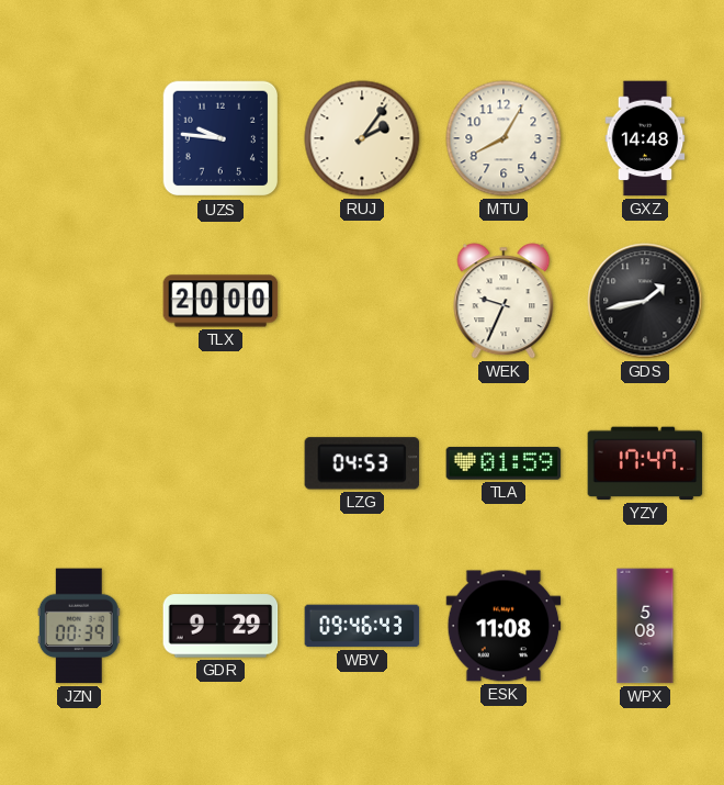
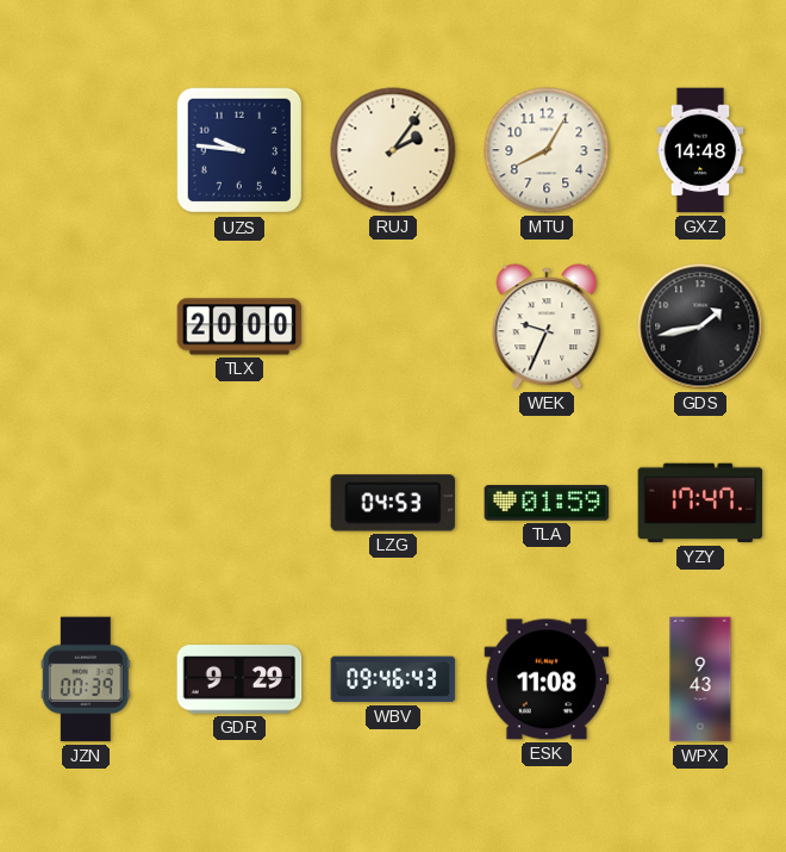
WPX: 5:08 -> 9:43
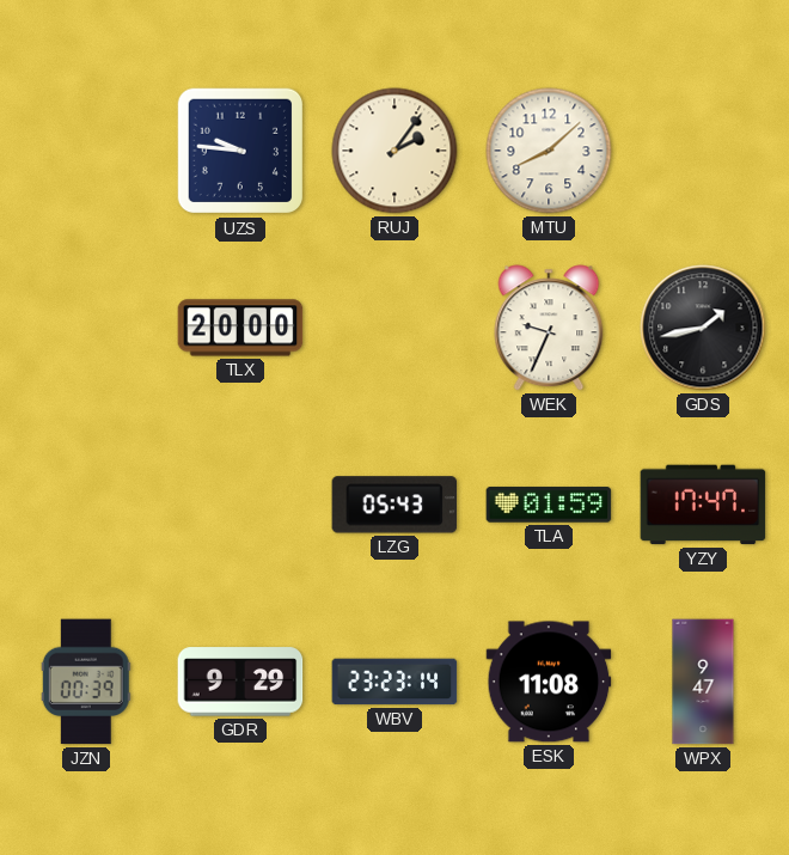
MTU: 8:05 -> 8:08
GXZ: 14:48 -> none
LZG: 04:53 -> 05:43
WBV: 09:46 -> 23:23
WPX: 9:43 -> 9:47
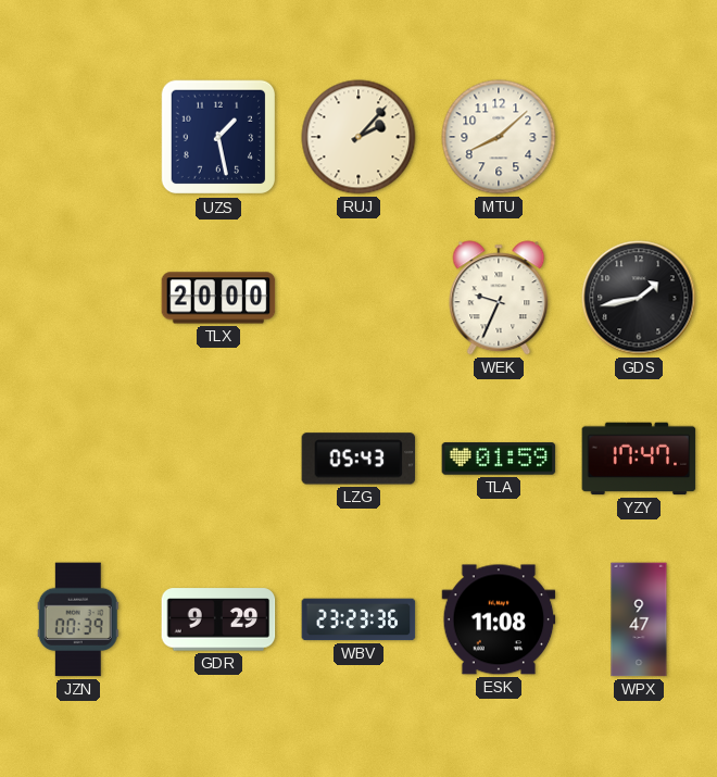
UZS: 9:46 -> 1:28
RUJ: 2:06 -> 2:07
WBV: 23:23:14 -> 23:23:36
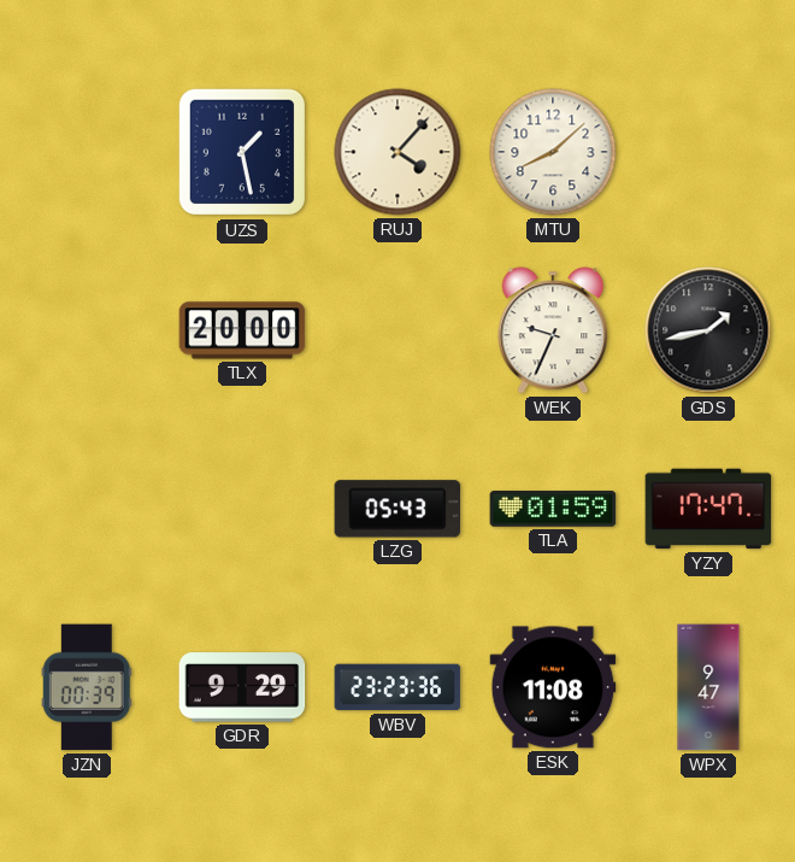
RUJ: 2:07 -> 4:07
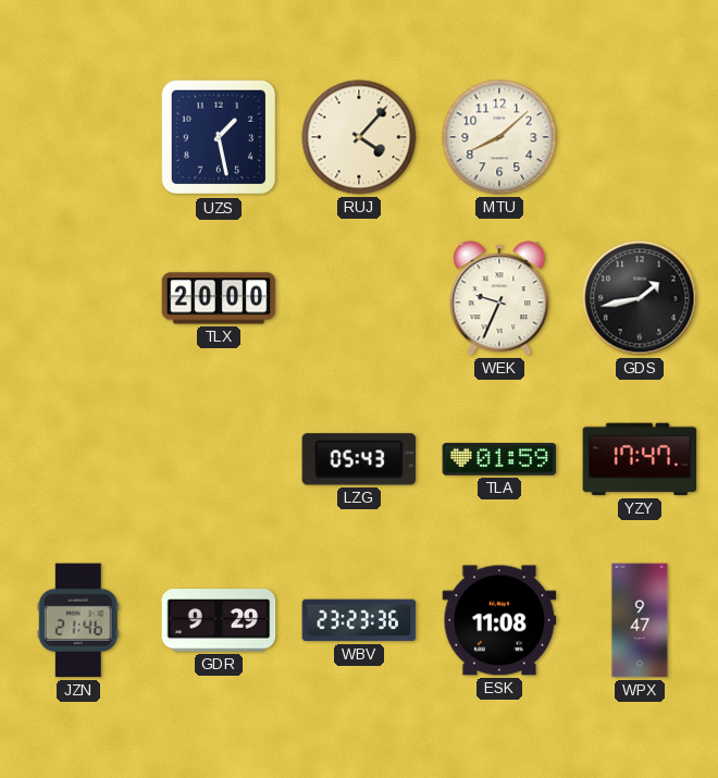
JZN: 00:39 -> 21:46
